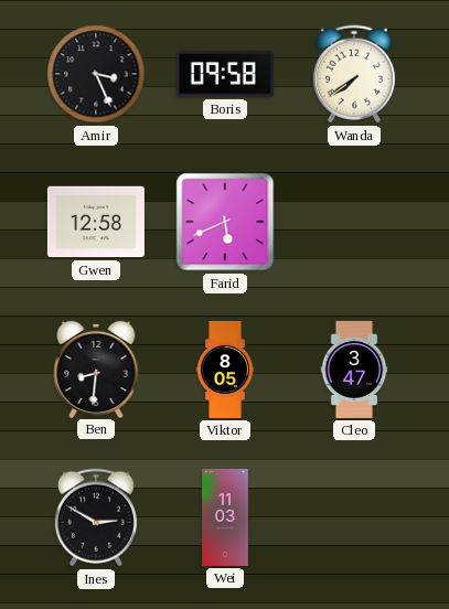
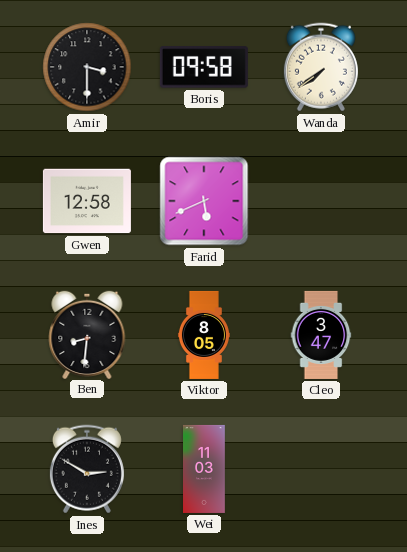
Amir: 3:26 -> 3:30
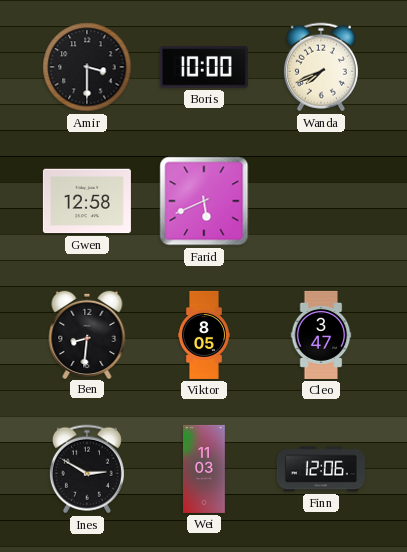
Boris: 09:58 -> 10:00
Wanda: 7:39 -> 7:41
Finn: none -> 12:06
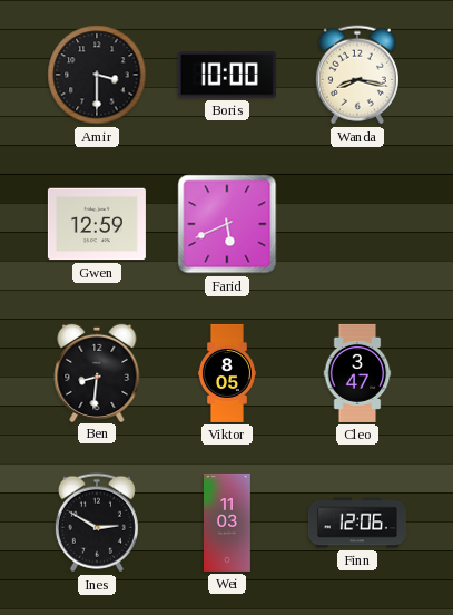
Wanda: 7:41 -> 8:17
Gwen: 12:58 -> 12:59
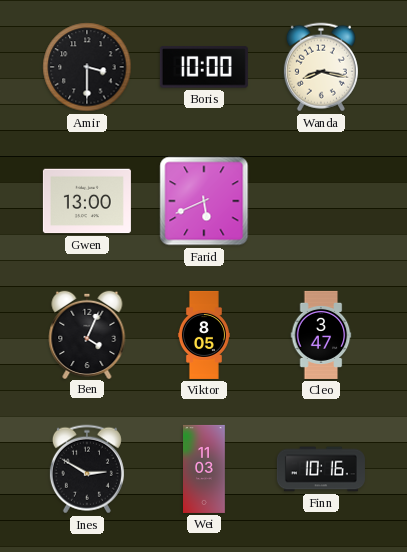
Gwen: 12:59 -> 13:00
Ben: 8:31 -> 4:04
Finn: 12:06 -> 10:16
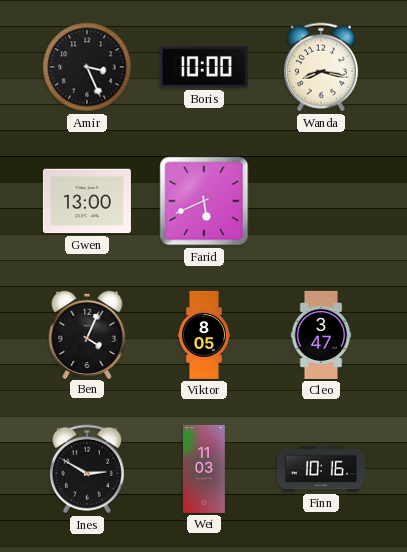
Amir: 3:30 -> 3:26
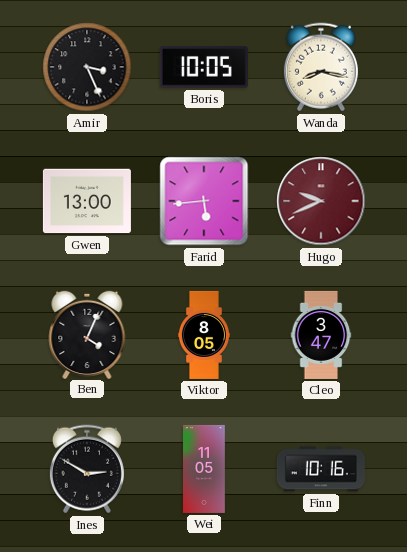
Boris: 10:00 -> 10:05
Farid: 5:41 -> 5:44
Hugo: none -> 9:41
Wei: 11:03 -> 11:05
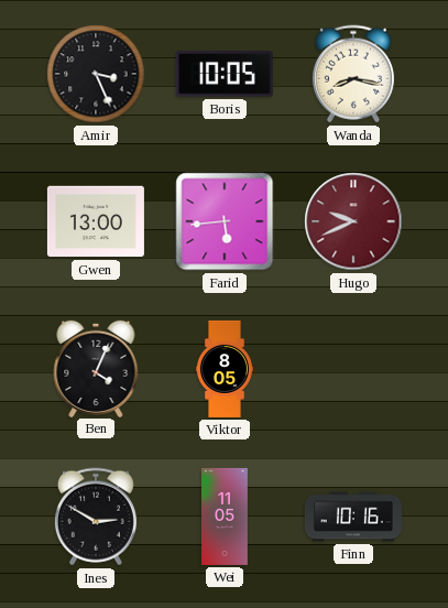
Cleo: 3:47 -> none
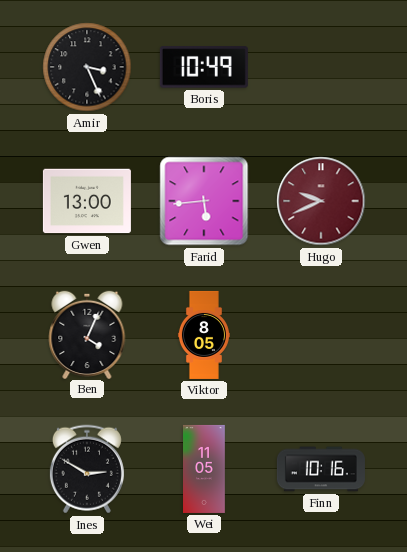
Boris: 10:05 -> 10:49
Wanda: 8:17 -> none
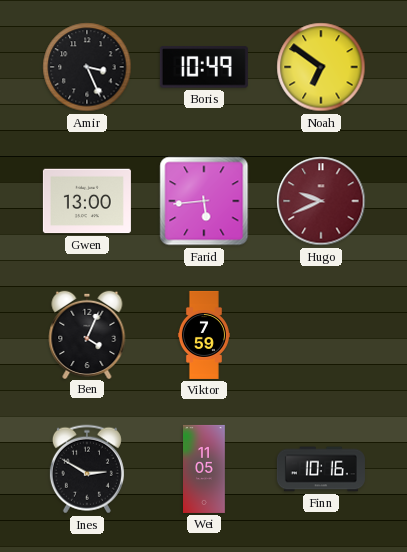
Noah: none -> 6:51
Viktor: 8:05 -> 7:59
